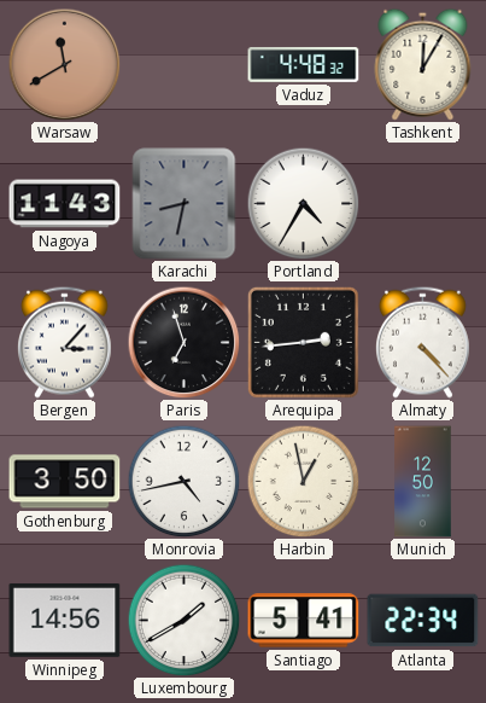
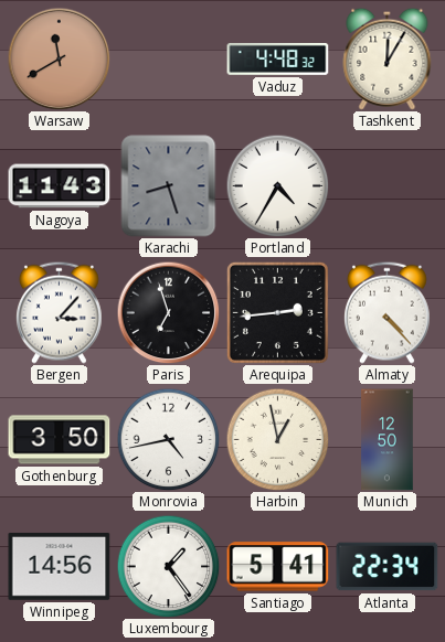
Karachi: 8:32 -> 8:27
Luxembourg: 1:40 -> 1:24
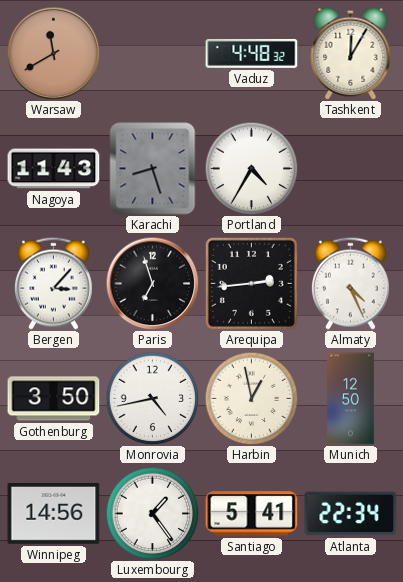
Almaty: 4:23 -> 4:26
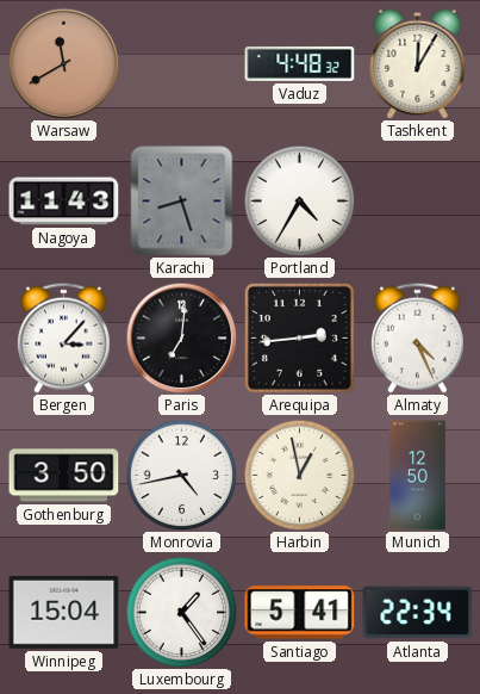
Paris: 6:57 -> 7:01
Winnipeg: 14:56 -> 15:04
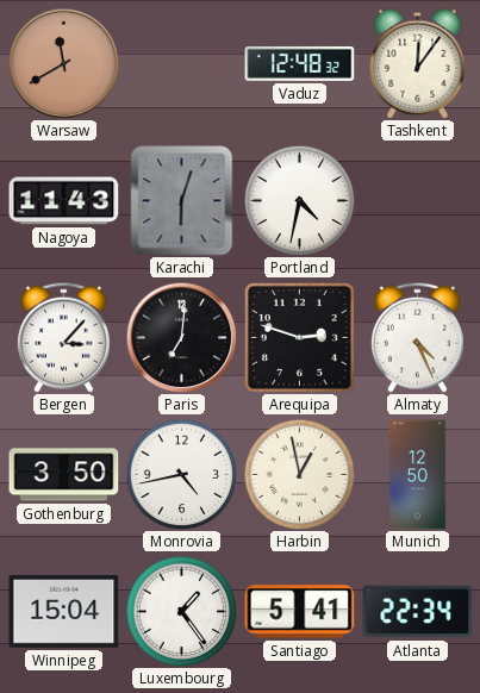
Vaduz: 4:48 -> 12:48
Tashkent: 12:05 -> 12:06
Karachi: 8:27 -> 6:03
Portland: 4:35 -> 4:32
Arequipa: 2:44 -> 2:48
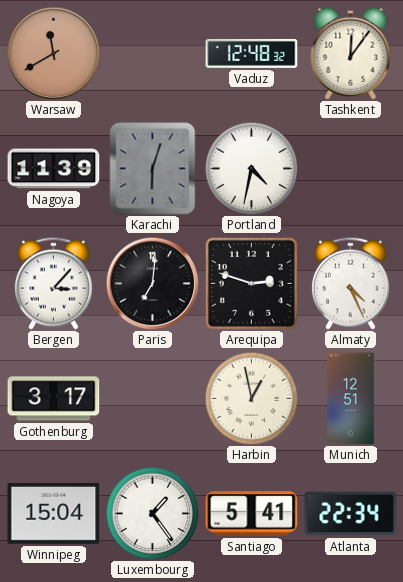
Nagoya: 11:43 -> 11:39
Gothenburg: 3:50 -> 3:17
Monrovia: 4:43 -> none
Munich: 12:50 -> 12:51
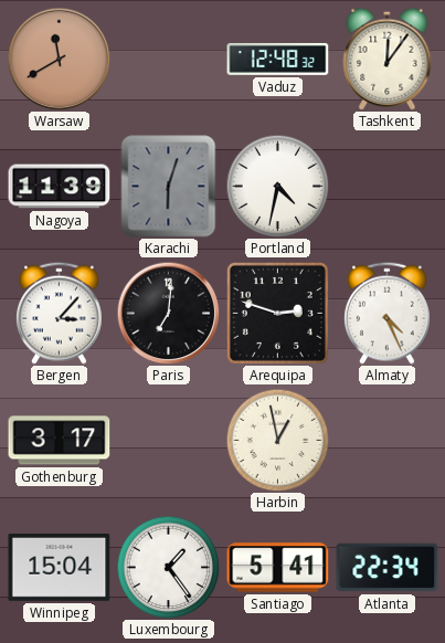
Munich: 12:51 -> none
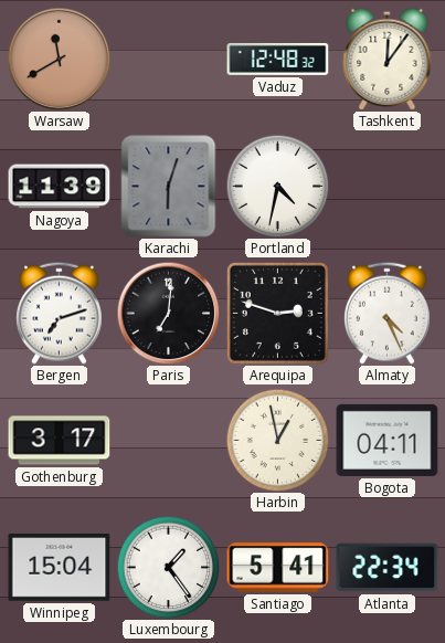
Bergen: 3:07 -> 7:12
Bogota: none -> 04:11
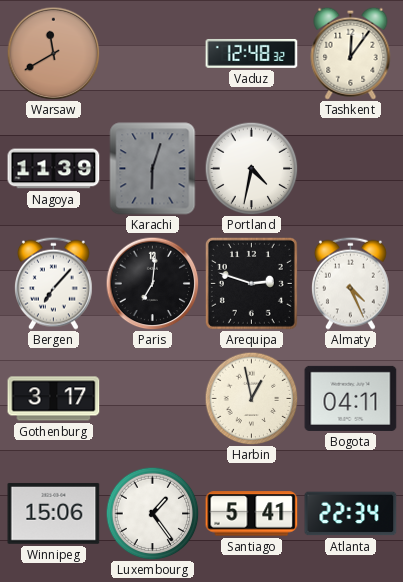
Bergen: 7:12 -> 7:07
Winnipeg: 15:04 -> 15:06
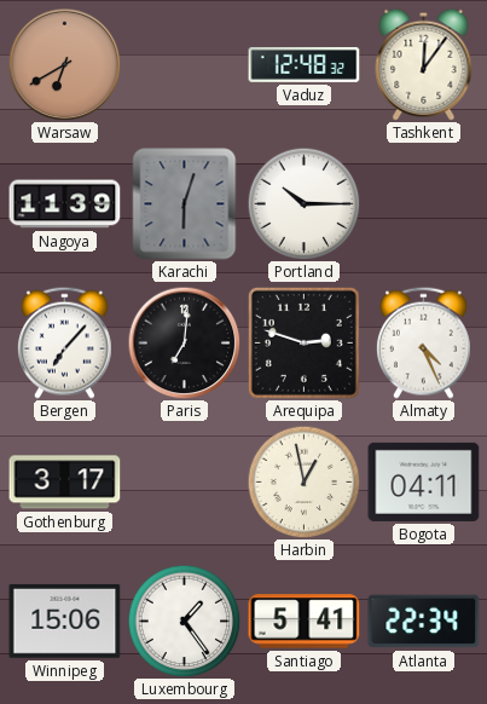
Warsaw: 11:40 -> 6:40
Portland: 4:32 -> 10:15
